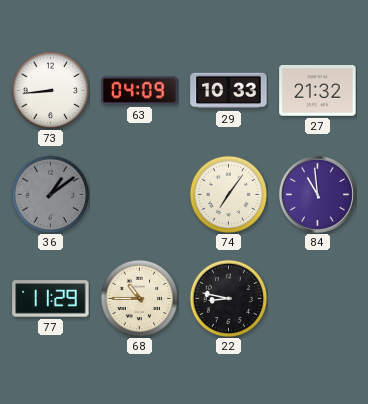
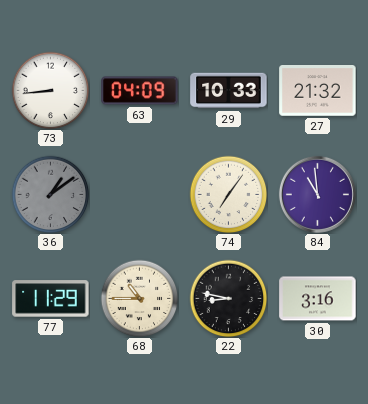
30: none -> 3:16
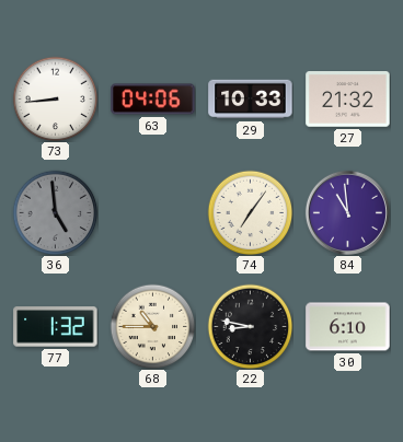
63: 04:09 -> 04:06
36: 1:09 -> 4:59
77: 11:29 -> 1:32
30: 3:16 -> 6:10
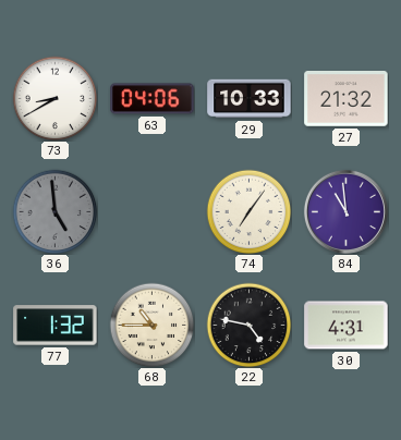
73: 8:44 -> 8:40
22: 8:47 -> 4:47
30: 6:10 -> 4:31
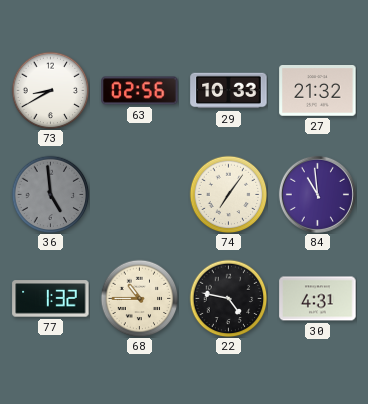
63: 04:06 -> 02:56
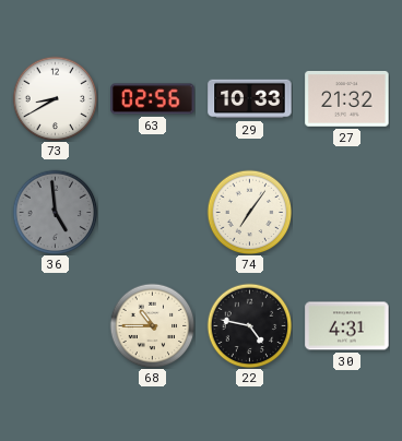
84: 10:59 -> none
77: 1:32 -> none
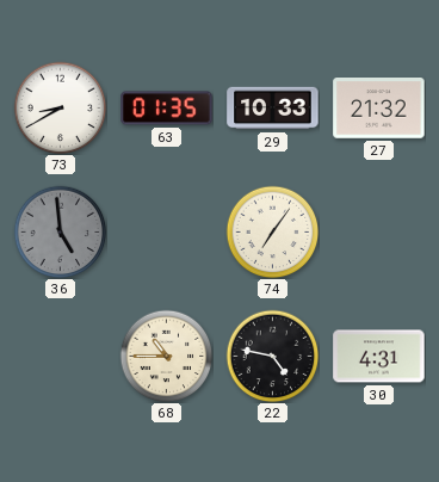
63: 02:56 -> 01:35
